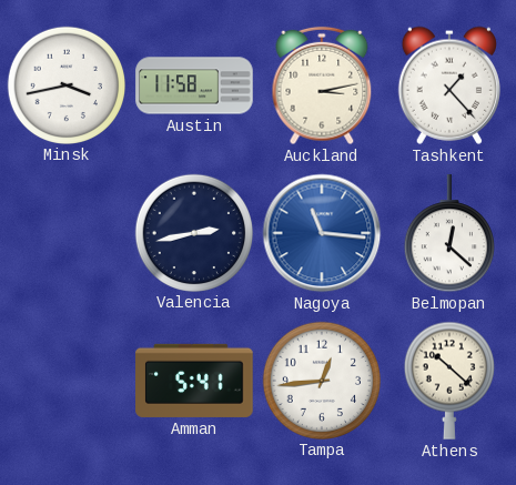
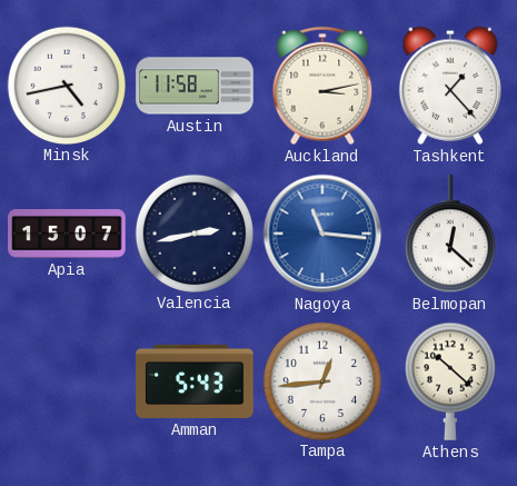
Minsk: 3:43 -> 4:43
Apia: none -> 15:07
Amman: 5:41 -> 5:43
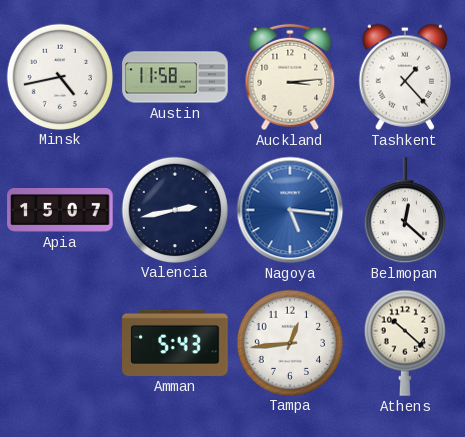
Auckland: 3:13 -> 3:14
Nagoya: 11:16 -> 5:16
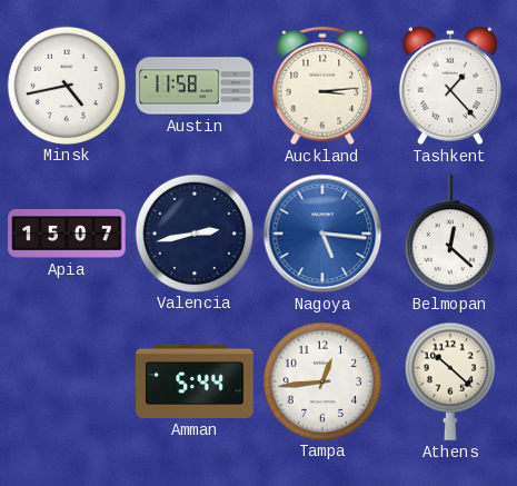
Amman: 5:43 -> 5:44
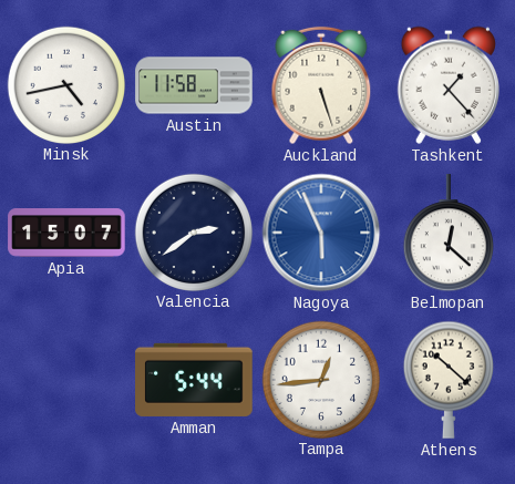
Auckland: 3:14 -> 5:27
Valencia: 2:43 -> 2:39
Nagoya: 5:16 -> 5:56
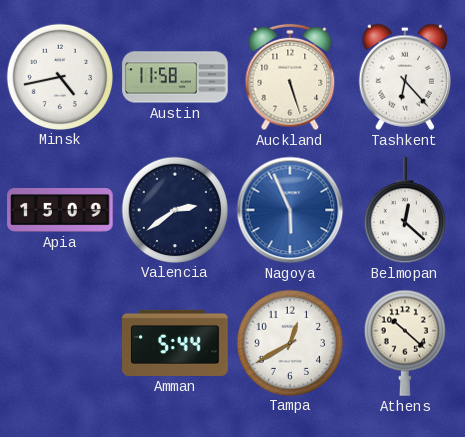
Tashkent: 1:23 -> 6:23
Apia: 15:07 -> 15:09
Tampa: 12:44 -> 12:40
